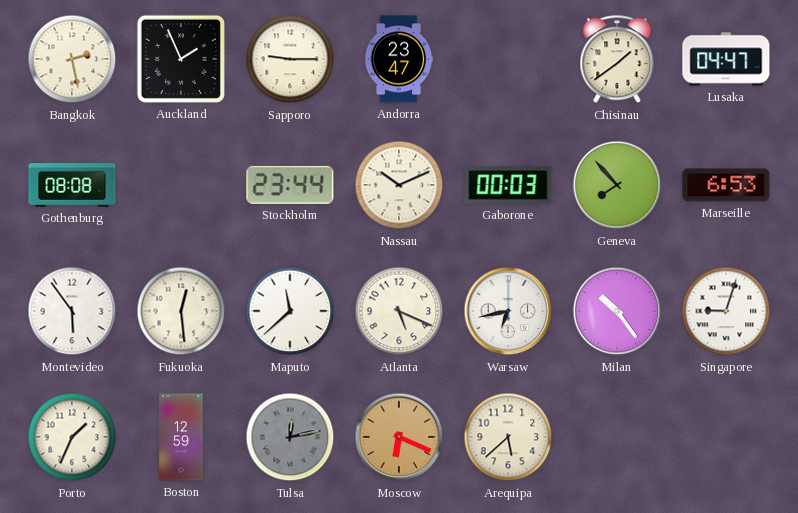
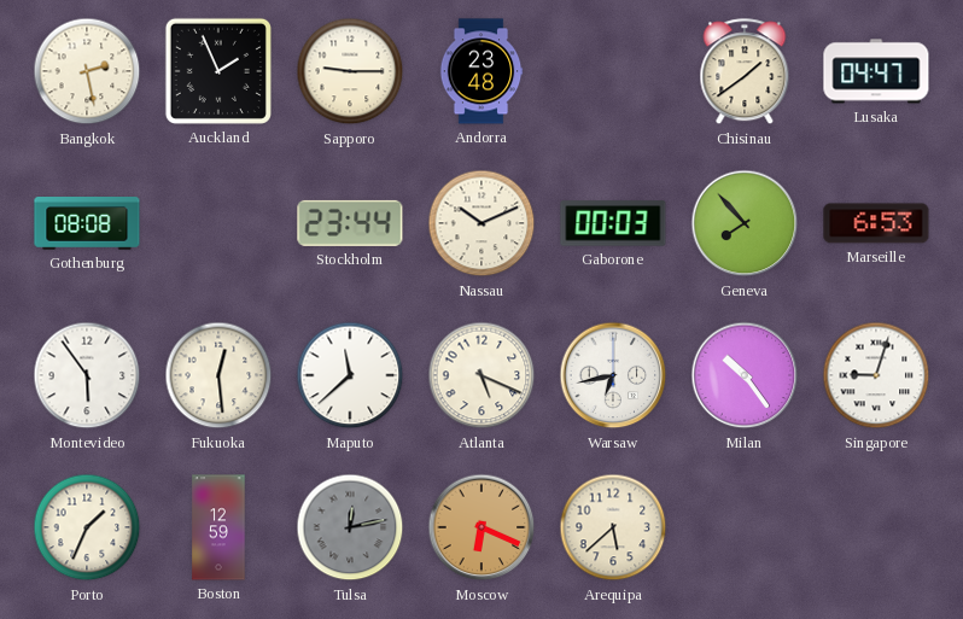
Andorra: 23:47 -> 23:48
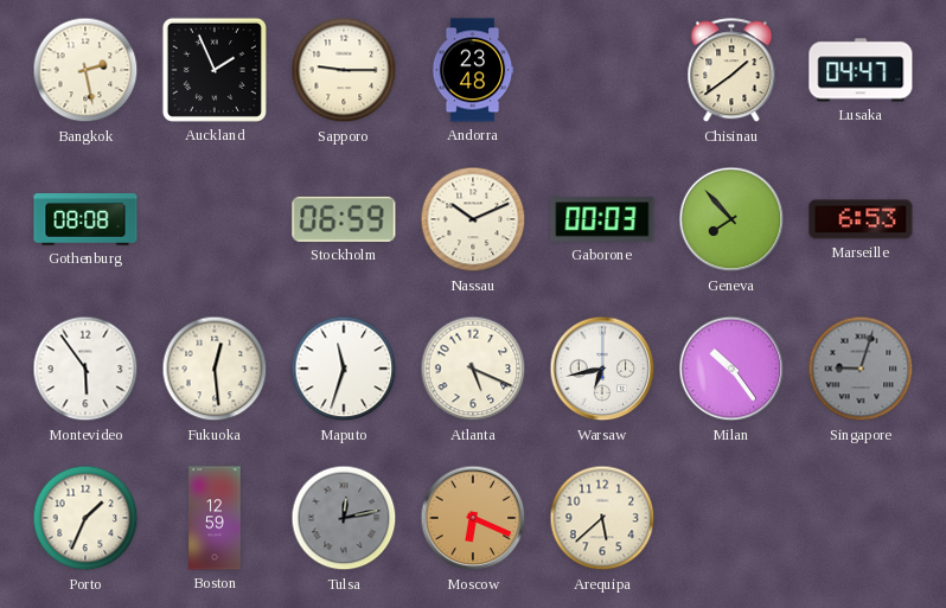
Stockholm: 23:44 -> 06:59
Maputo: 11:38 -> 11:33
Singapore dial: white -> grey
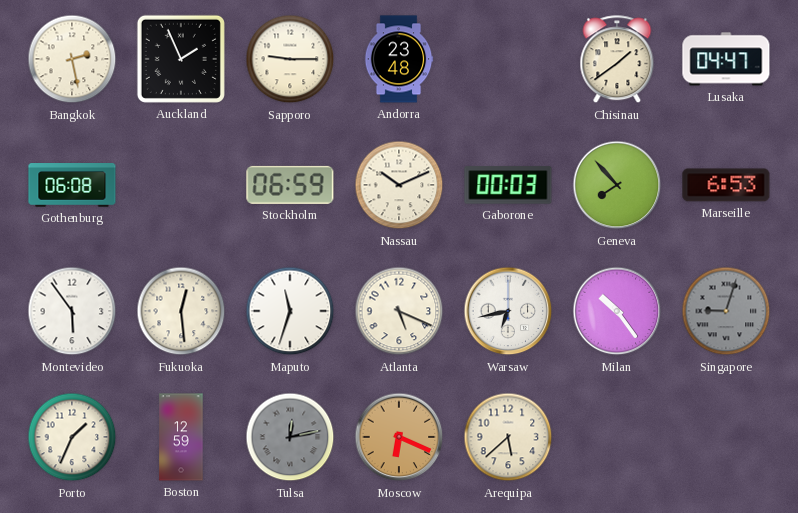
Gothenburg: 08:08 -> 06:08
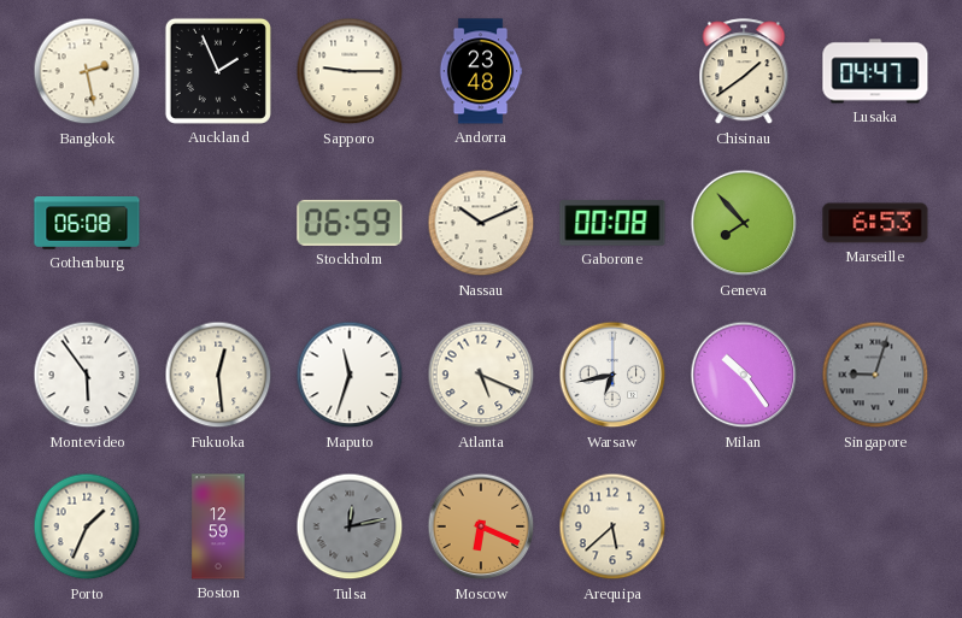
Gaborone: 00:03 -> 00:08
